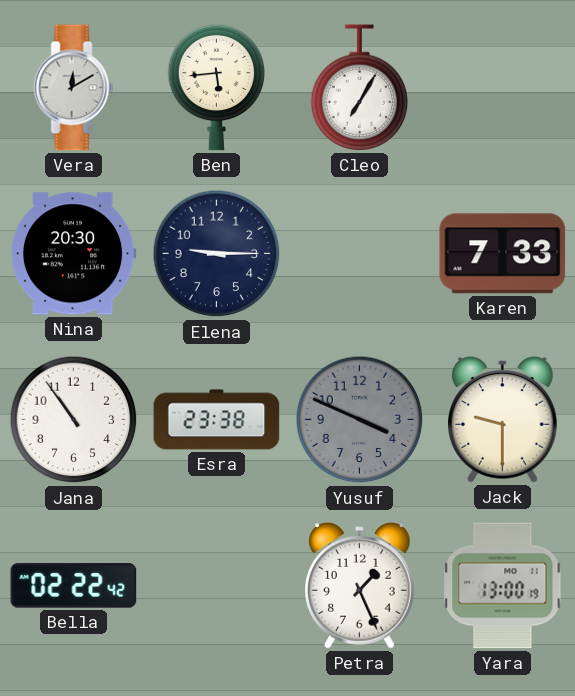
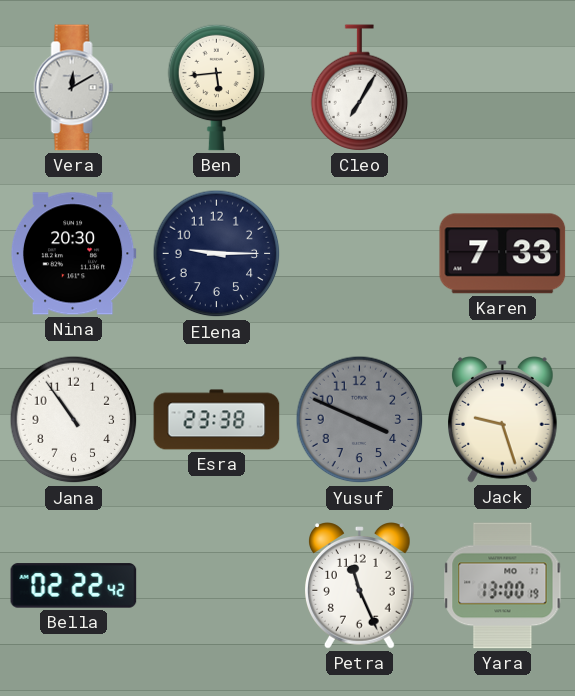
Jack: 9:30 -> 9:27
Petra: 1:26 -> 11:26
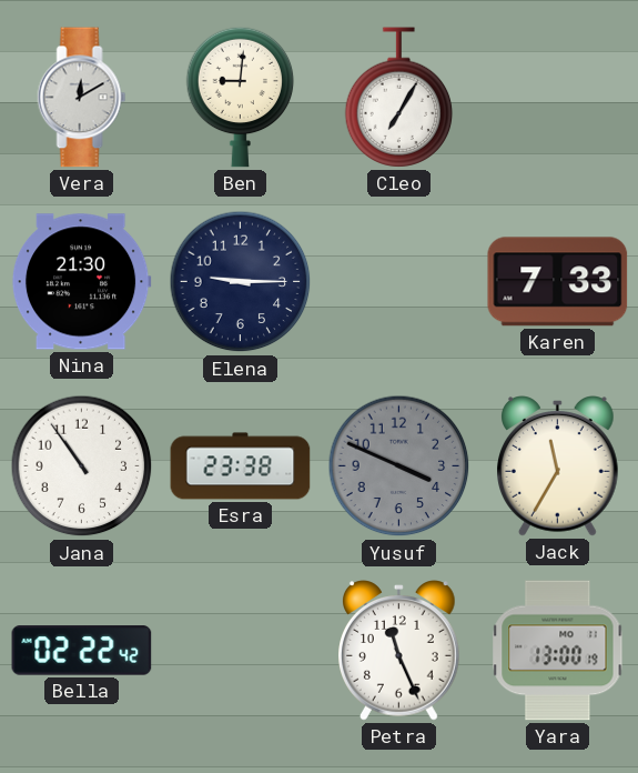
Ben: 5:44 -> 9:01
Nina: 20:30 -> 21:30
Jack: 9:27 -> 11:35
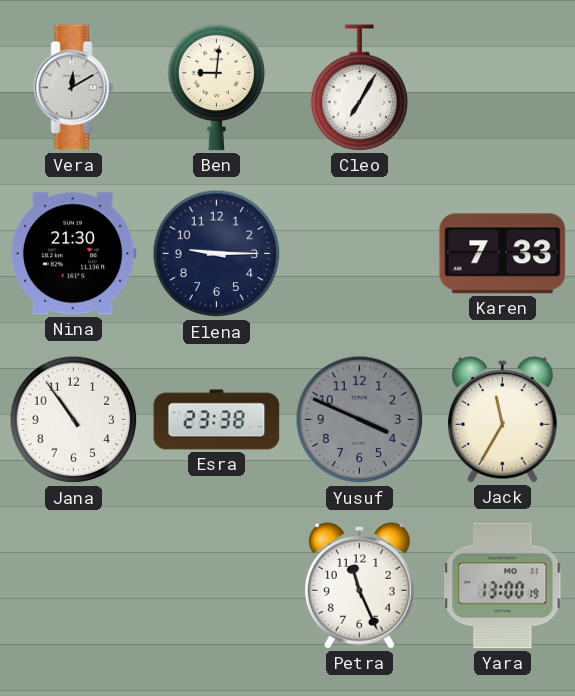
Bella: 02:22 -> none
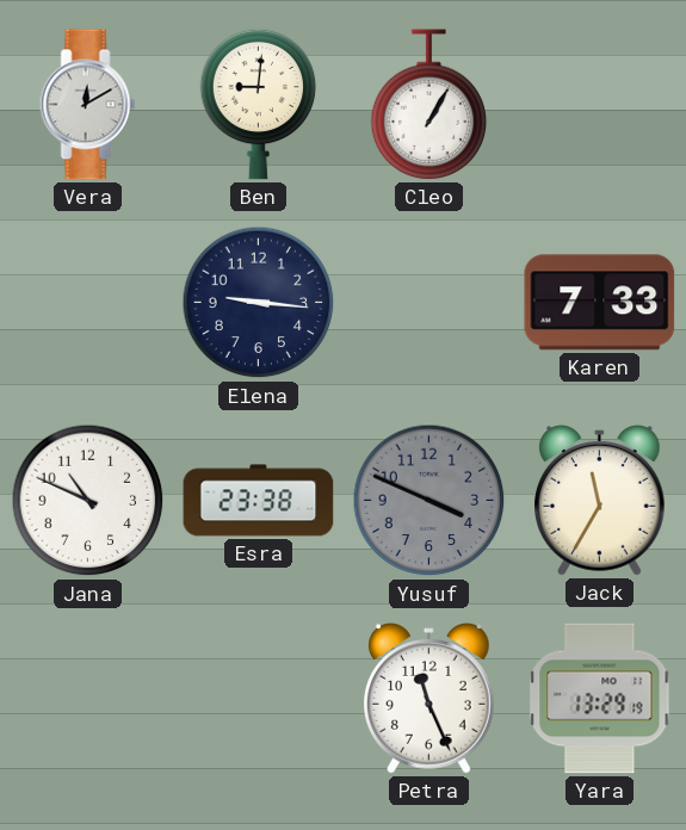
Cleo: 7:05 -> 1:05
Nina: 21:30 -> none
Elena: 9:15 -> 9:16
Jana: 10:54 -> 10:49
Yara: 13:00 -> 13:29
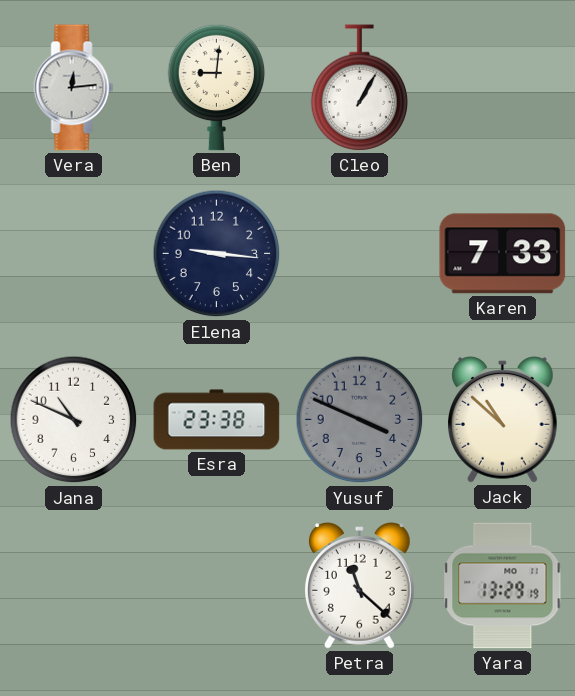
Vera: 12:10 -> 12:14
Jack: 11:35 -> 10:52
Petra: 11:26 -> 11:22
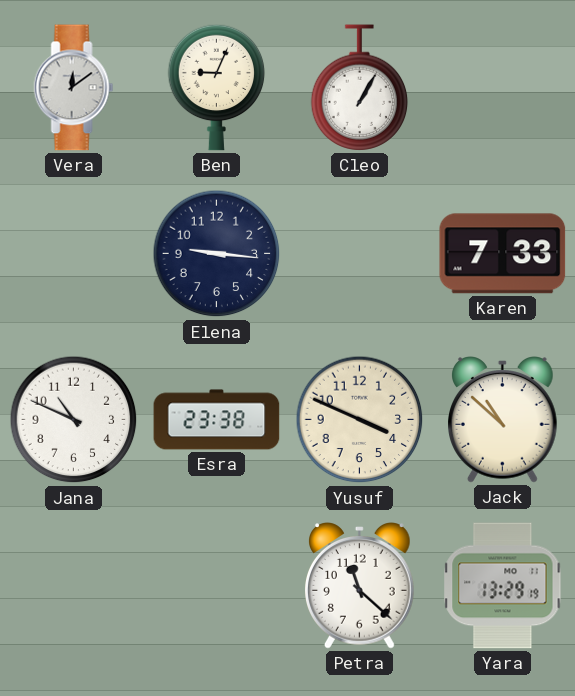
Vera: 12:14 -> 12:09
Ben: 9:01 -> 9:04
Yusuf dial: grey -> cream
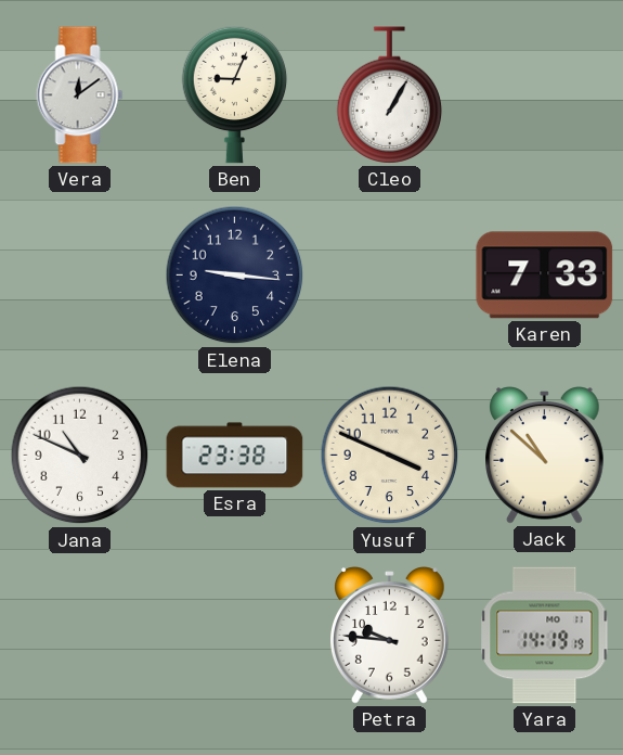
Petra: 11:22 -> 9:46
Yara: 13:29 -> 14:19
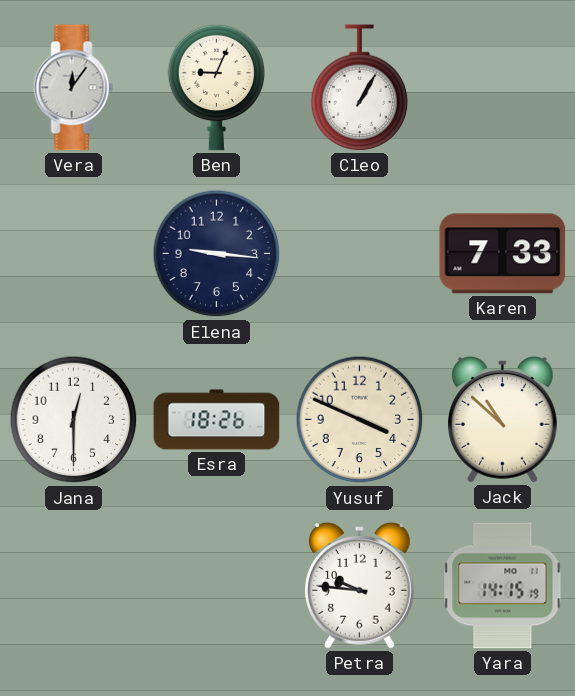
Vera: 12:09 -> 12:06
Jana: 10:49 -> 12:30
Esra: 23:38 -> 18:26
Yara: 14:19 -> 14:15
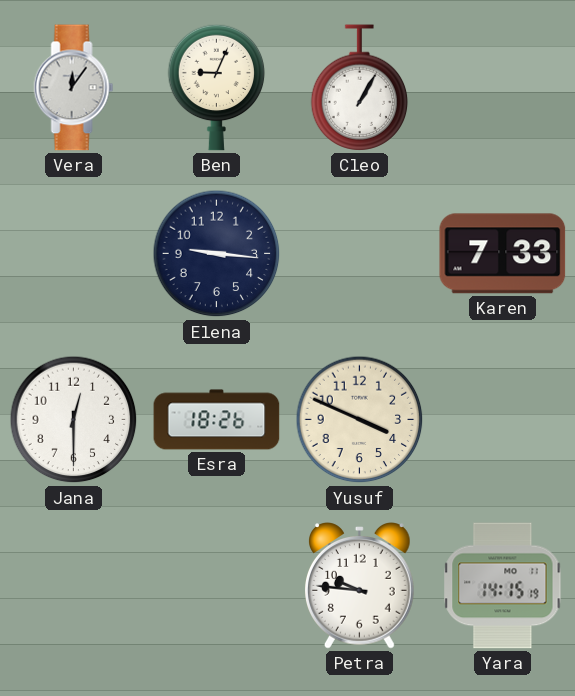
Jack: 10:52 -> none
